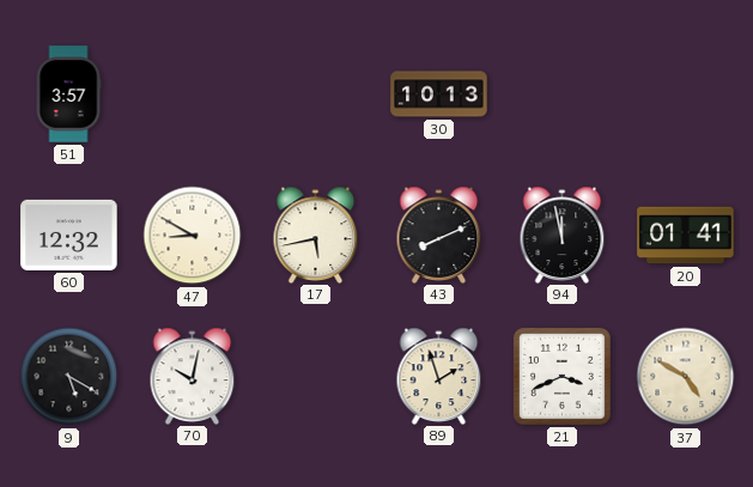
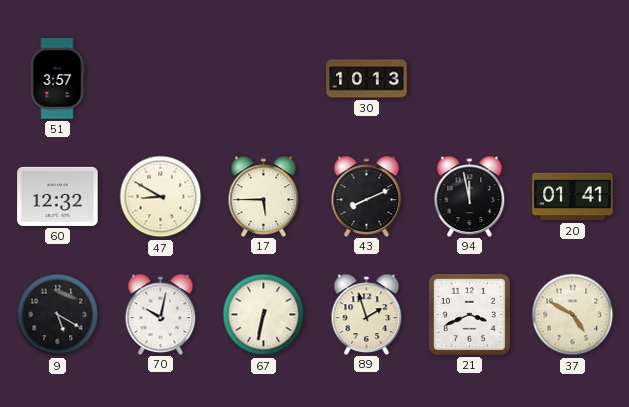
17: 5:43 -> 5:45
67: none -> 6:32
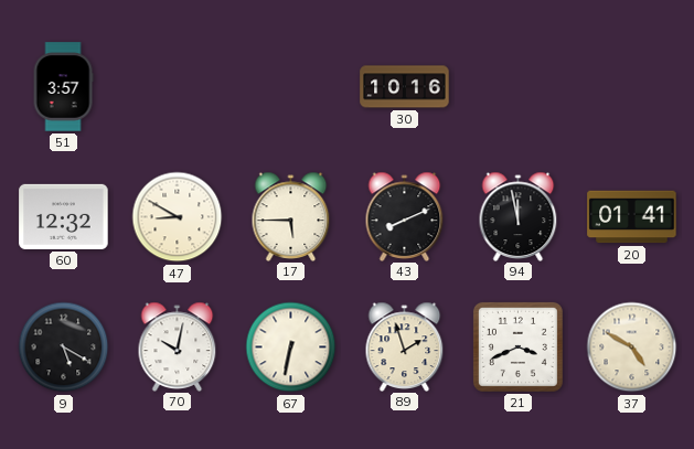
30: 10:13 -> 10:16
